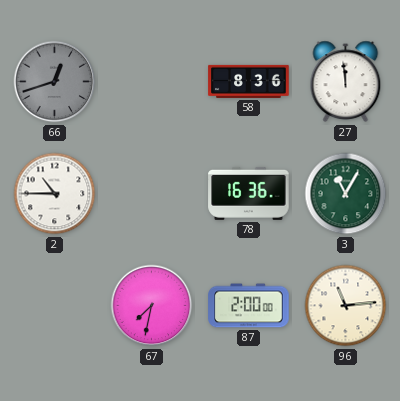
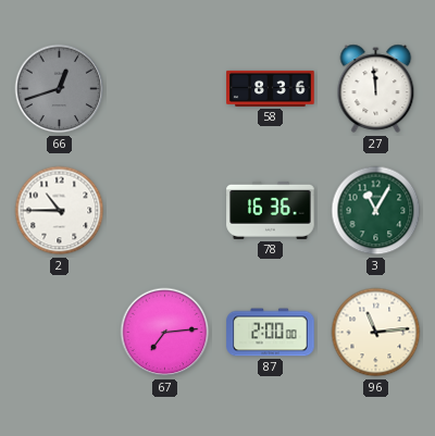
67: 7:32 -> 7:14
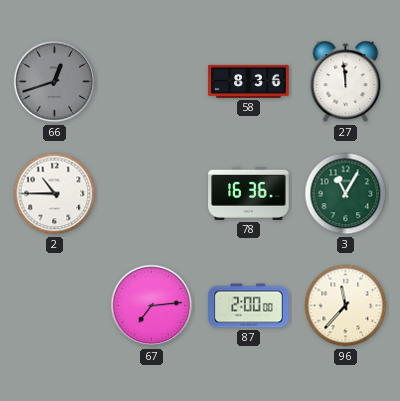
96: 11:14 -> 11:37
